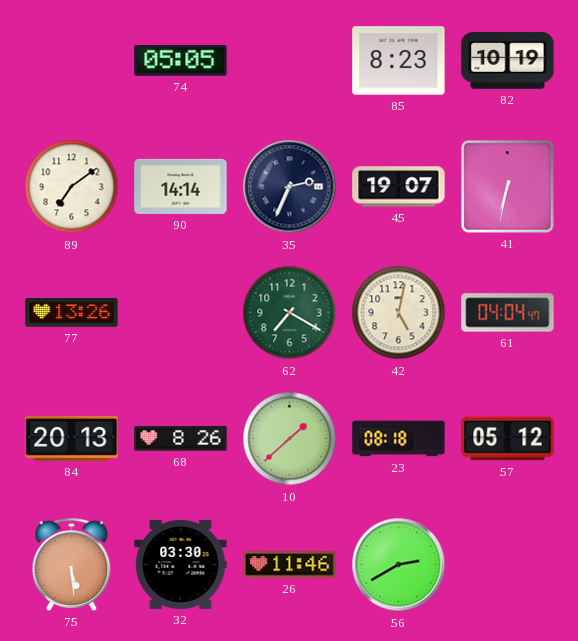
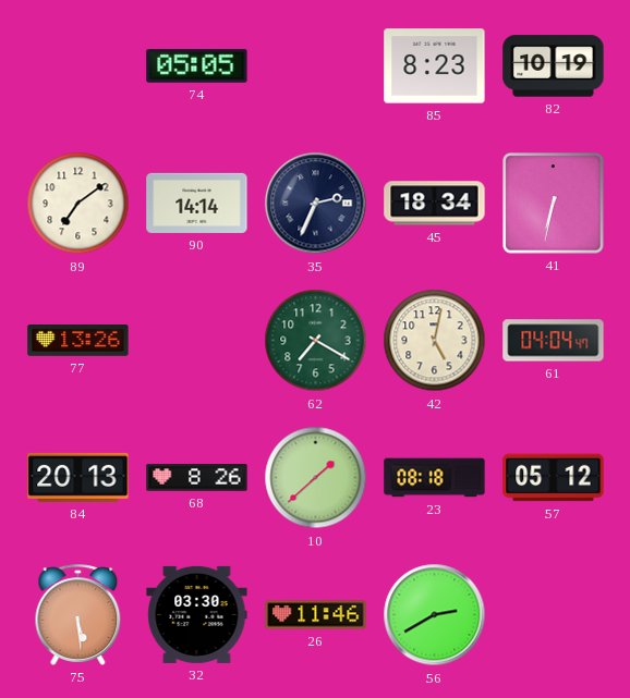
45: 19:07 -> 18:34
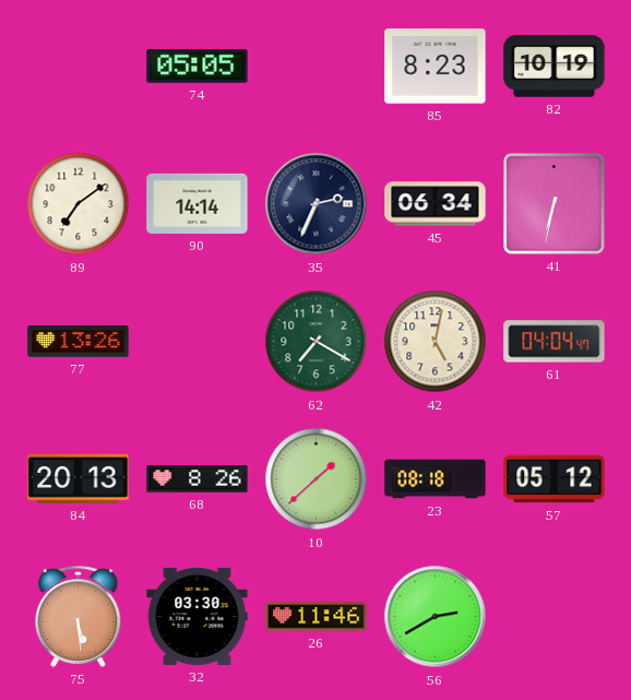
45: 18:34 -> 06:34
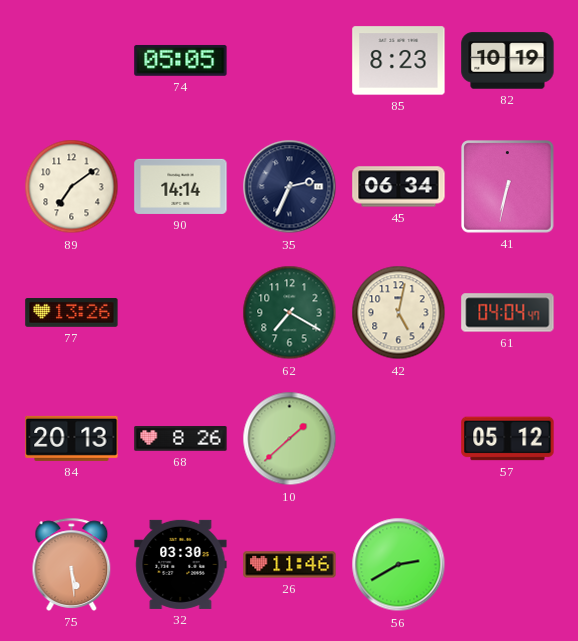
23: 08:18 -> none
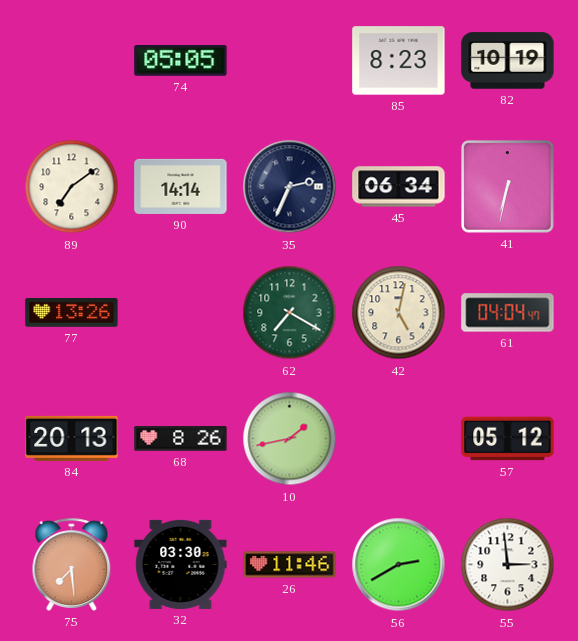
10: 1:38 -> 1:43
75: 5:29 -> 7:29
55: none -> 2:59
